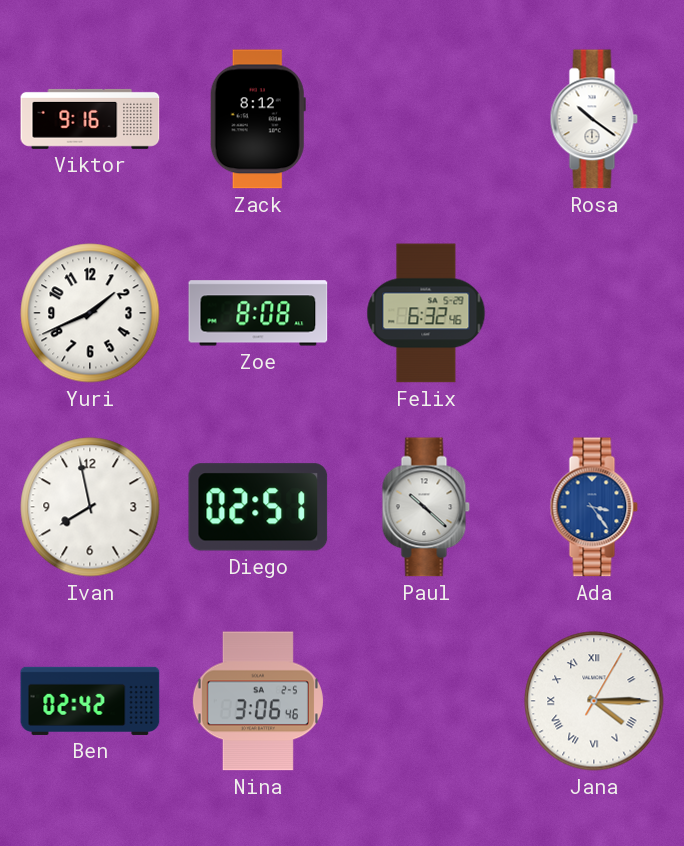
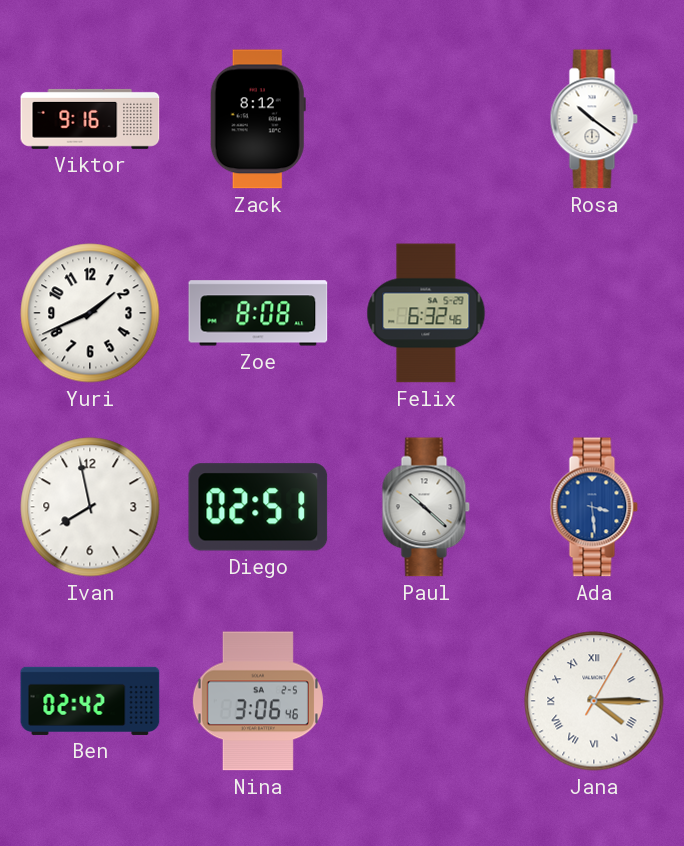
Ada: 3:24 -> 3:29
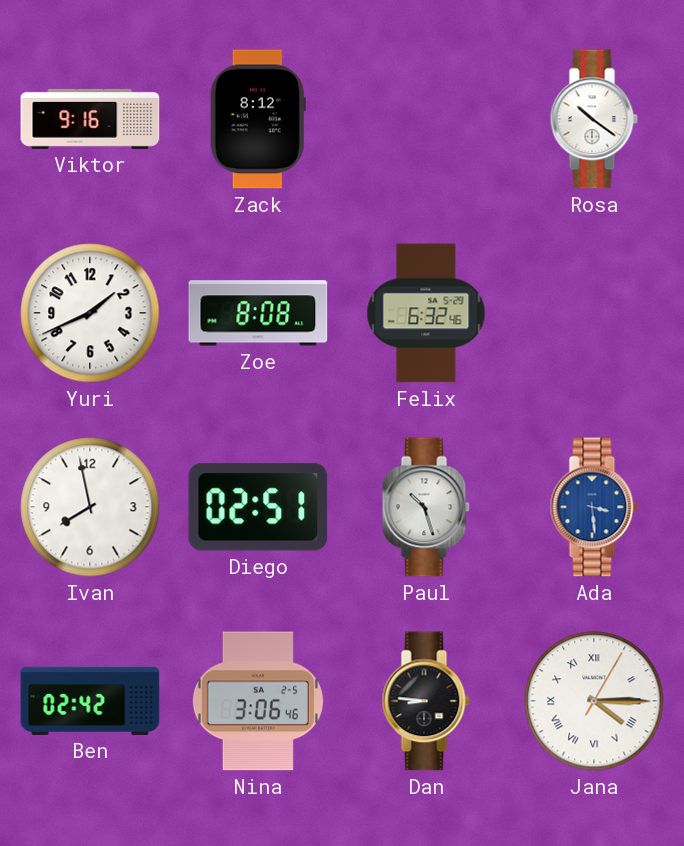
Paul: 10:22 -> 10:27
Dan: none -> 8:46
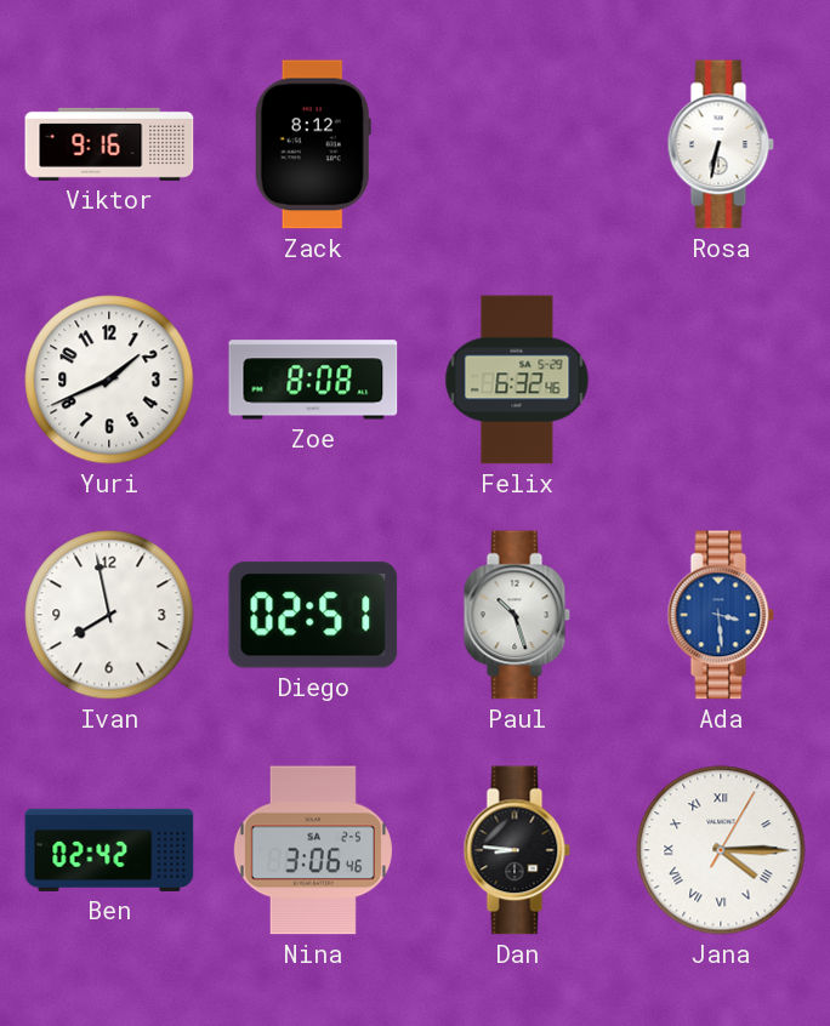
Rosa: 10:21 -> 6:32
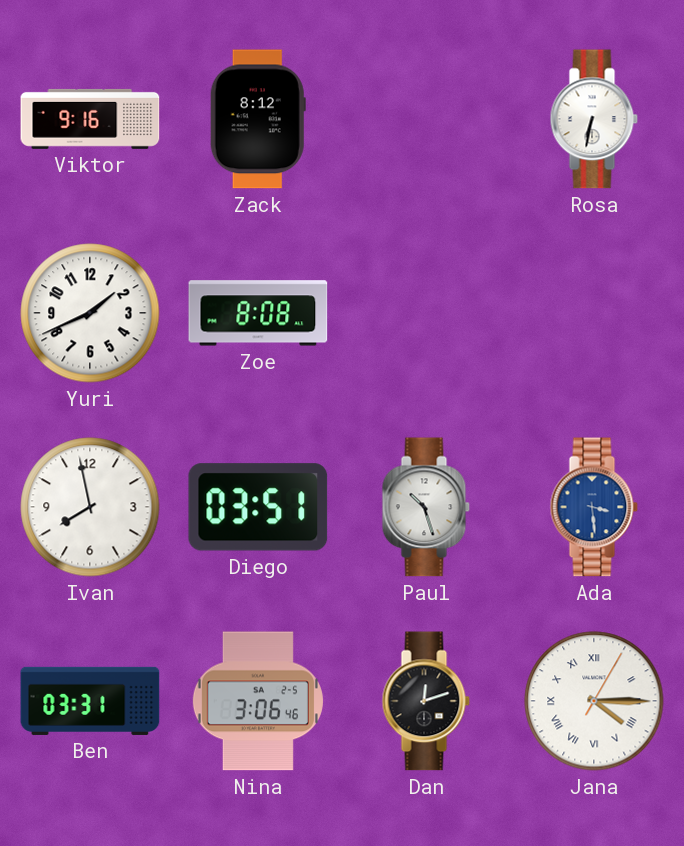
Felix: 6:32 -> none
Diego: 02:51 -> 03:51
Ben: 02:42 -> 03:31
Dan: 8:46 -> 12:12
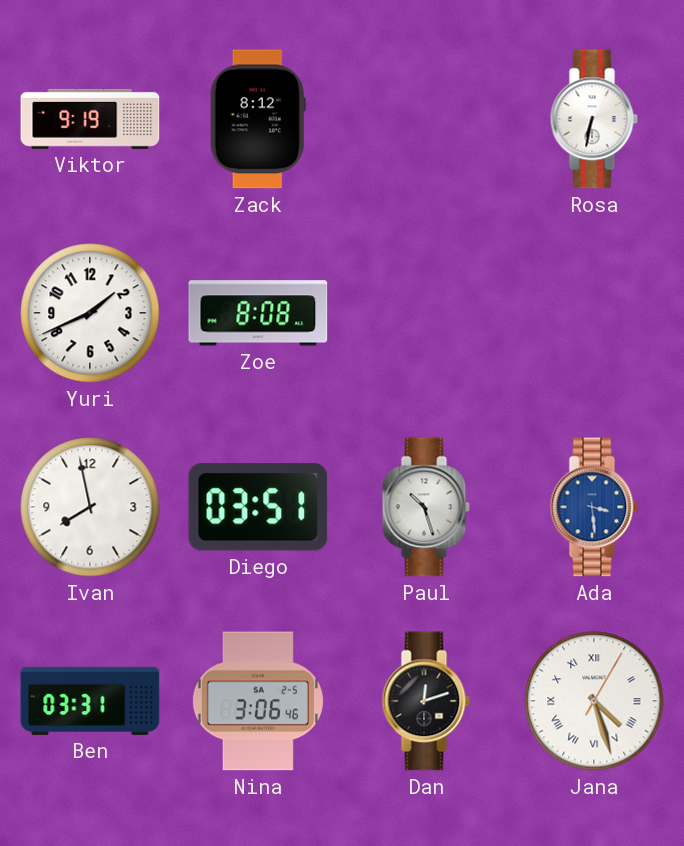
Viktor: 9:16 -> 9:19
Jana: 4:15 -> 4:27
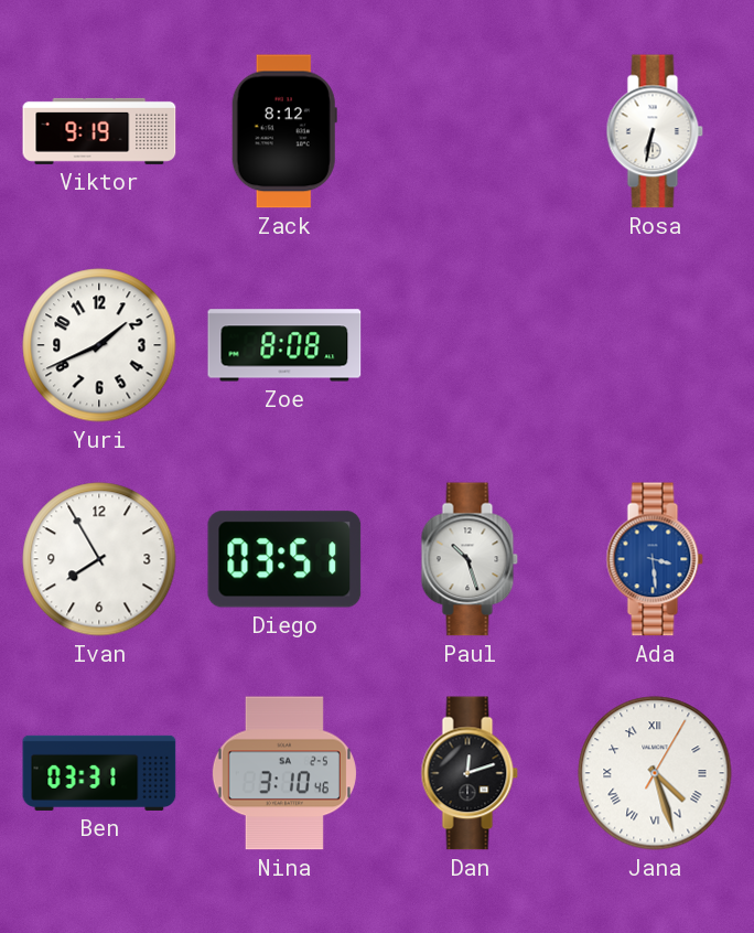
Ivan: 7:58 -> 7:55
Nina: 3:06 -> 3:10
